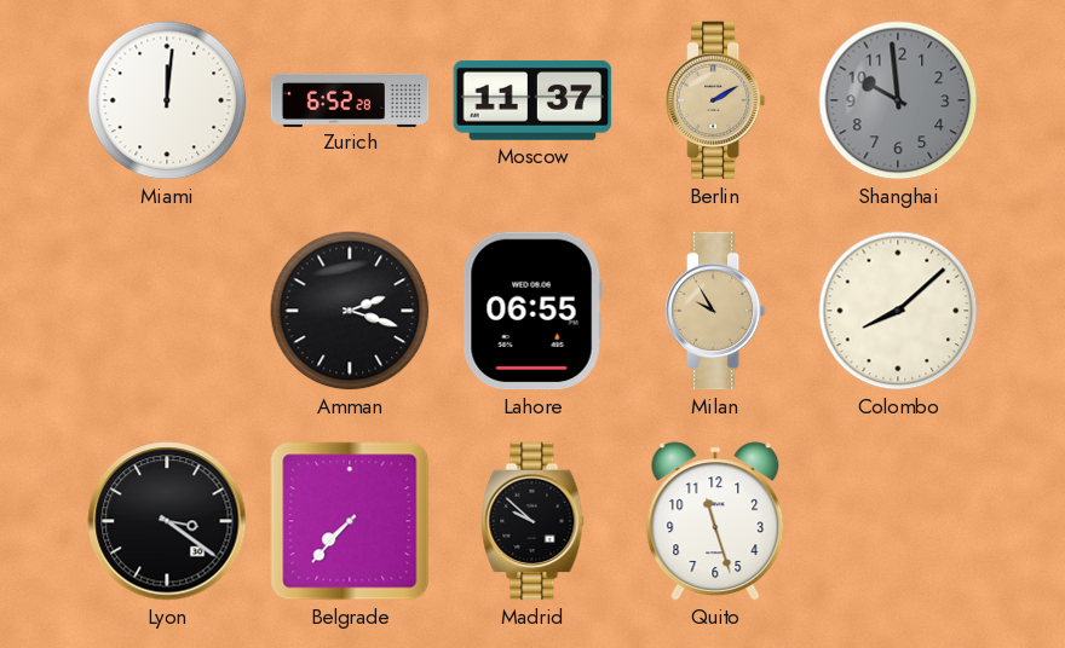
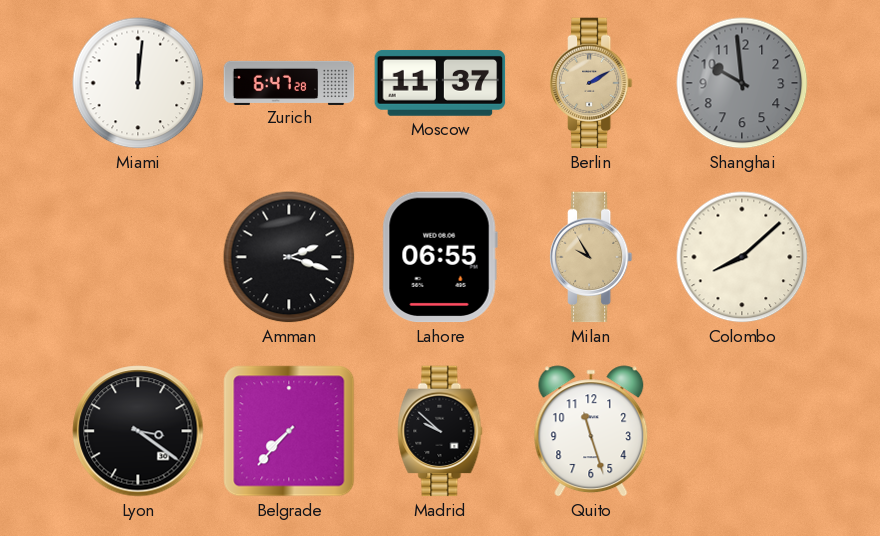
Zurich: 6:52 -> 6:47
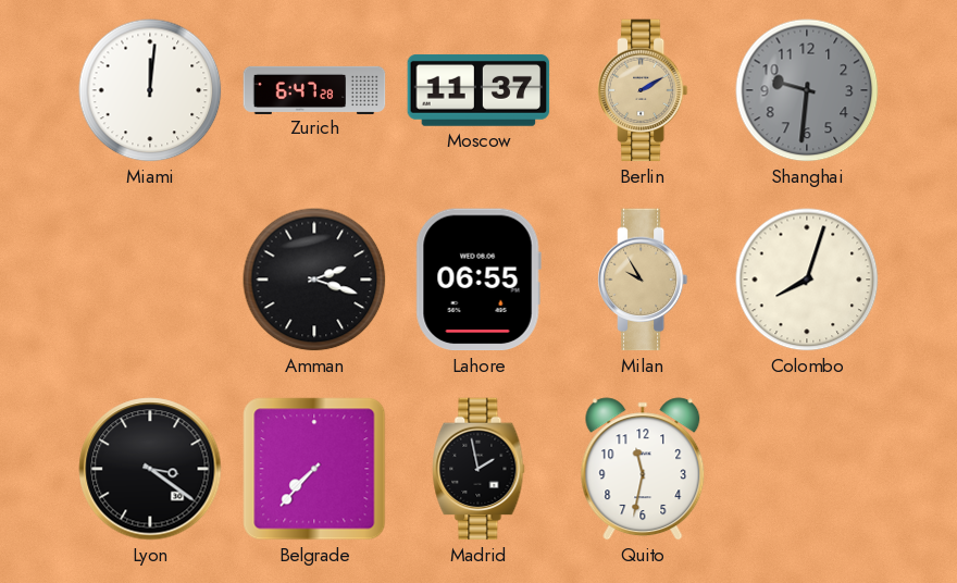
Shanghai: 9:59 -> 9:31
Colombo: 8:08 -> 8:03
Madrid: 9:52 -> 1:58
Quito: 11:27 -> 11:32
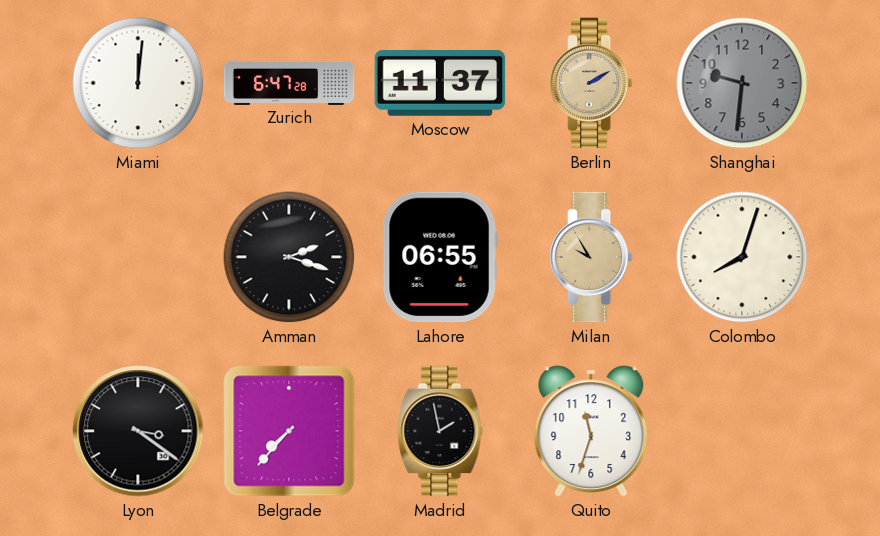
Quito: 11:32 -> 11:33
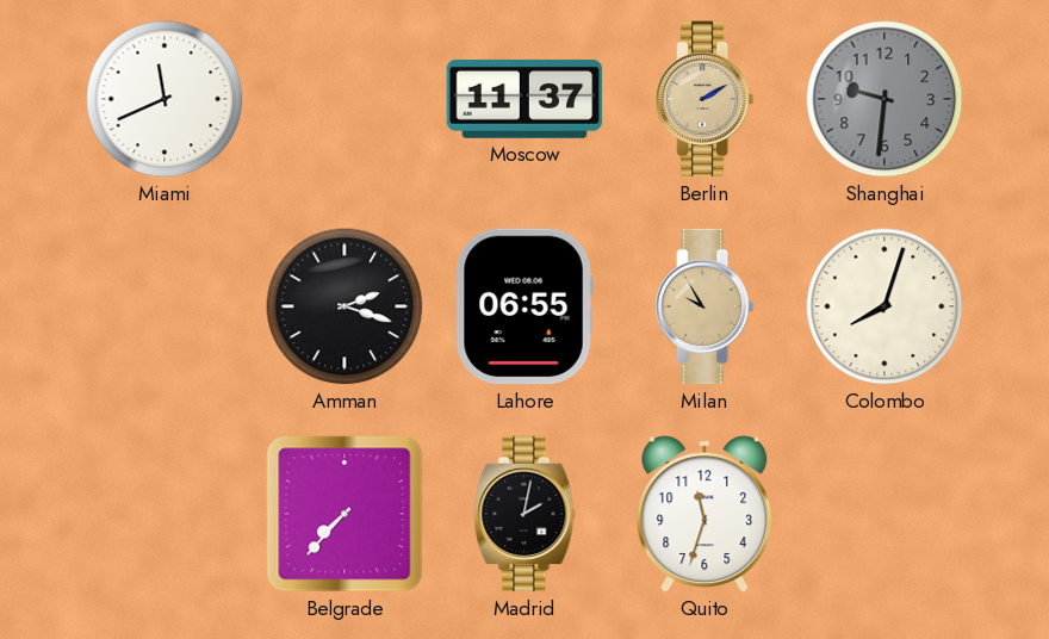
Miami: 12:01 -> 11:41
Zurich: 6:47 -> none
Lyon: 3:21 -> none
Madrid: 1:58 -> 2:02
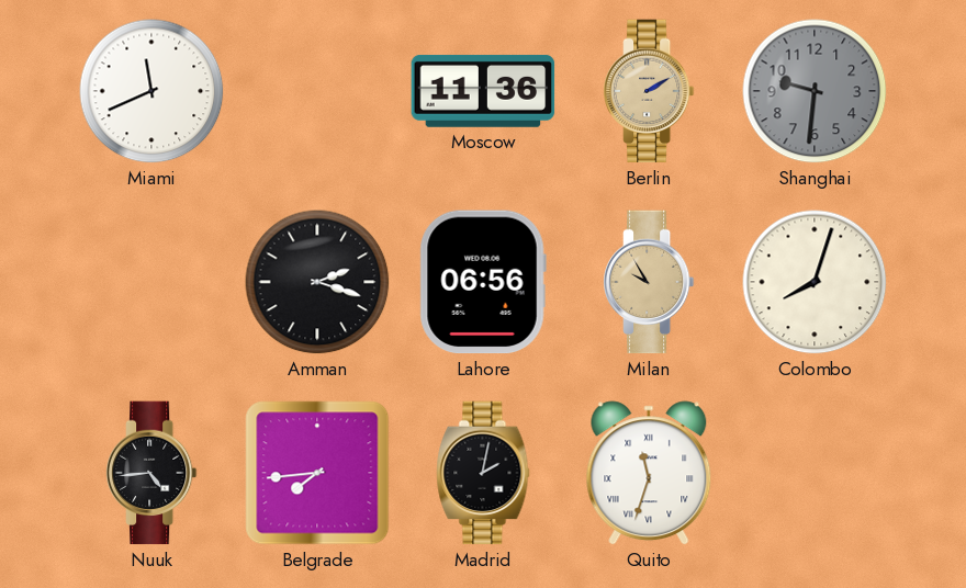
Moscow: 11:37 -> 11:36
Lahore: 06:55 -> 06:56
Nuuk: none -> 4:44
Belgrade: 7:37 -> 7:44
Quito numerals: Arabic -> Roman
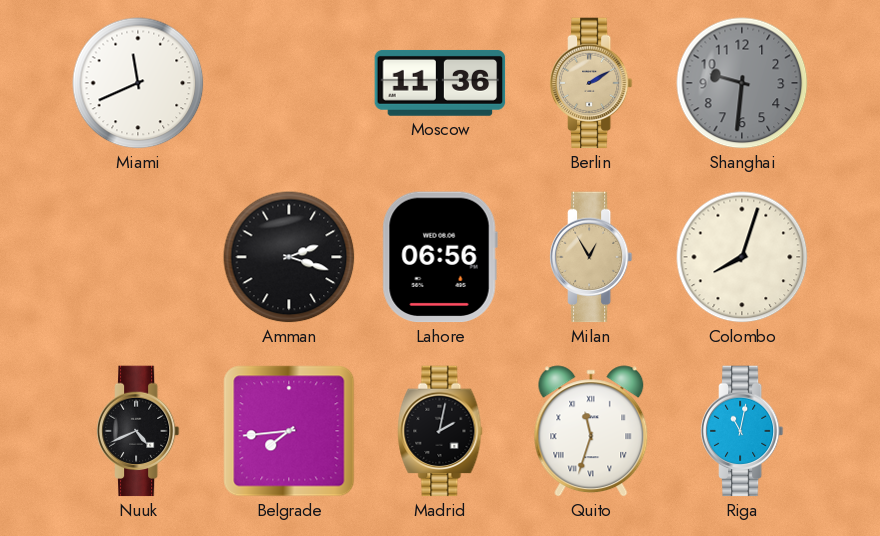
Milan: 9:55 -> 12:55
Nuuk: 4:44 -> 4:41
Riga: none -> 11:02
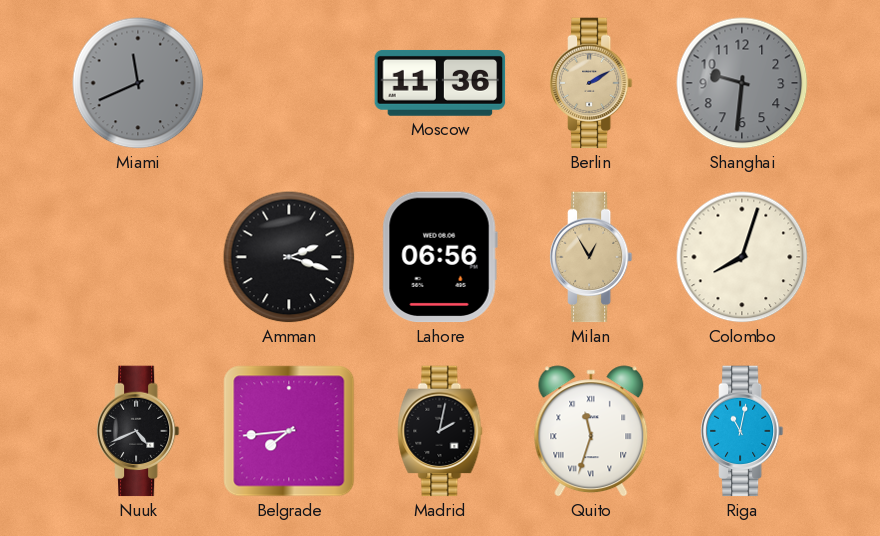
Miami dial: white -> grey
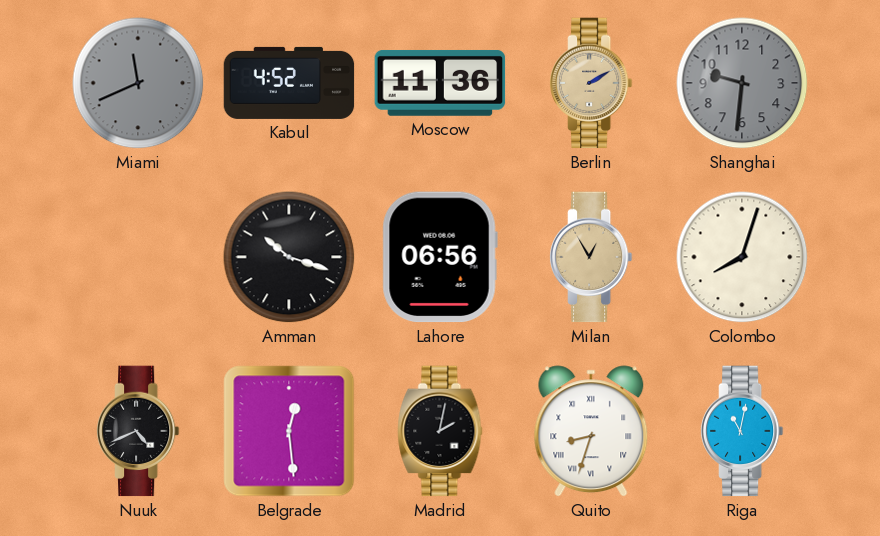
Kabul: none -> 4:52
Amman: 2:18 -> 10:18
Belgrade: 7:44 -> 12:29
Quito: 11:33 -> 8:33
